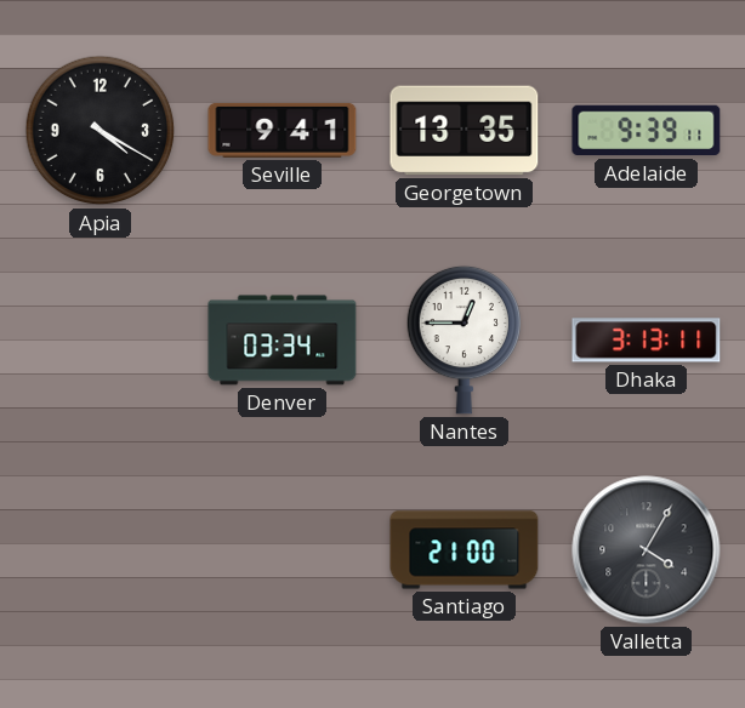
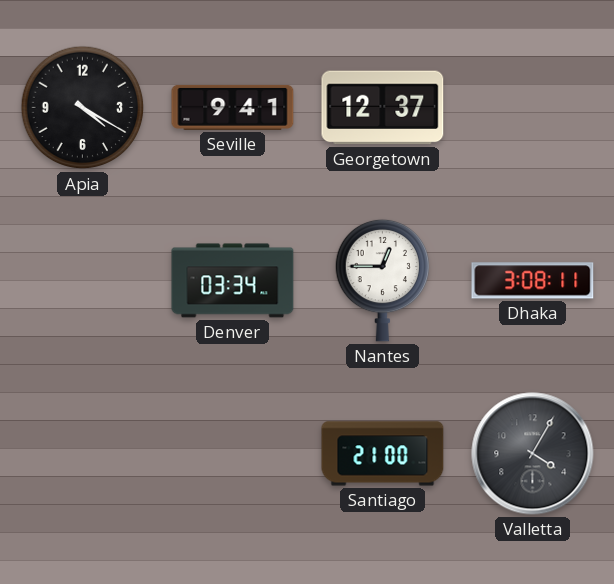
Georgetown: 13:35 -> 12:37
Adelaide: 9:39 -> none
Dhaka: 3:13 -> 3:08
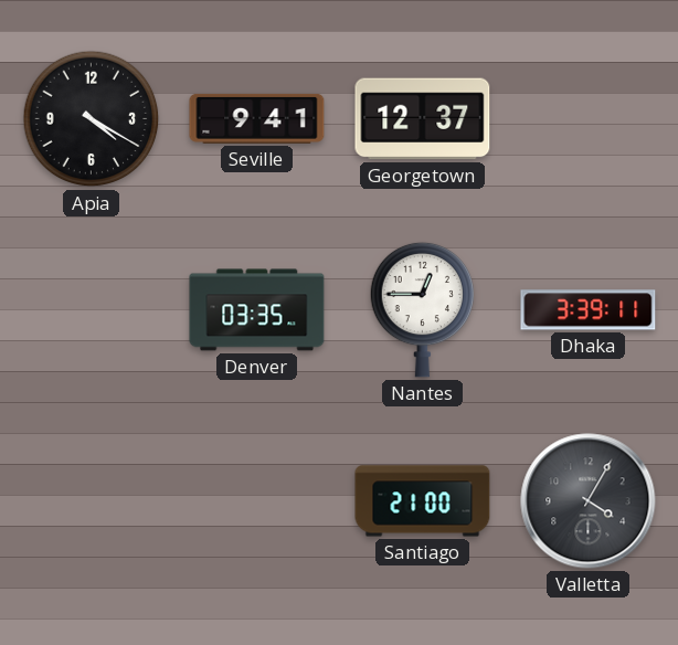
Denver: 03:34 -> 03:35
Dhaka: 3:08 -> 3:39
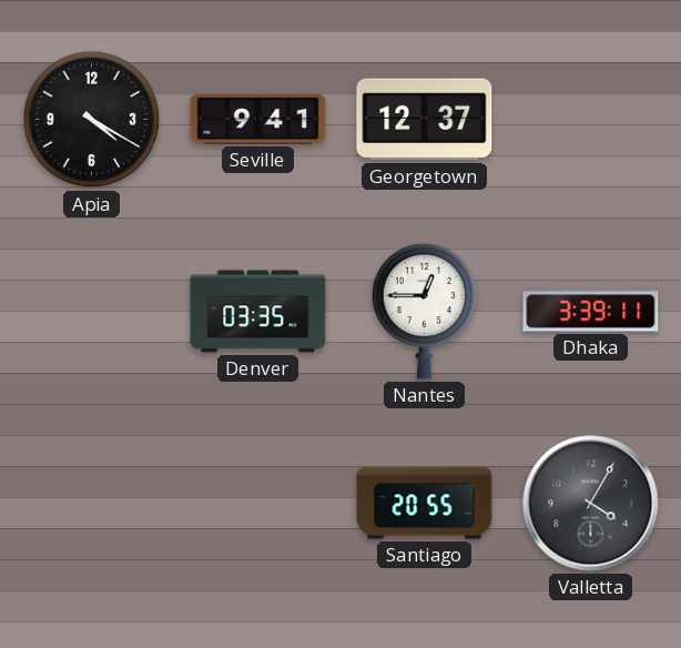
Santiago: 21:00 -> 20:55
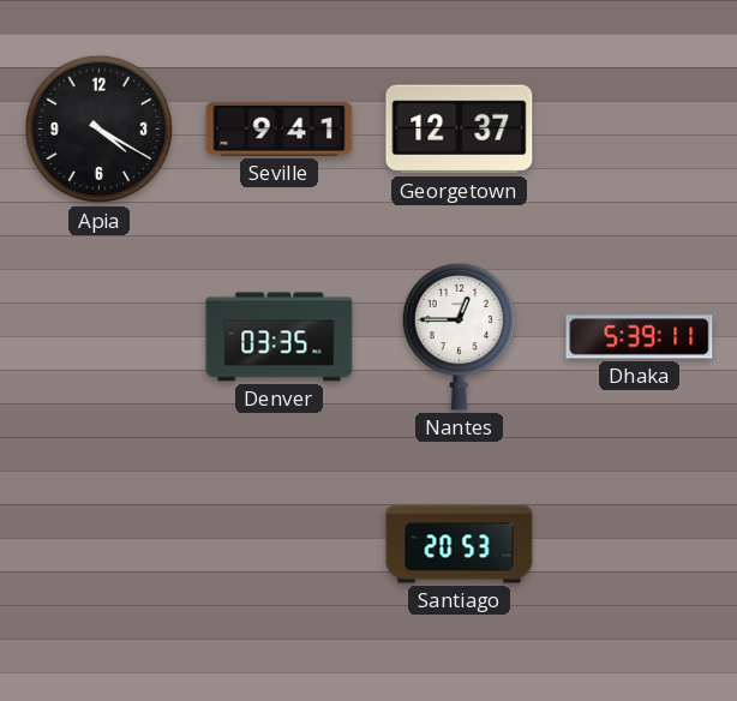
Dhaka: 3:39 -> 5:39
Santiago: 20:55 -> 20:53
Valletta: 4:05 -> none
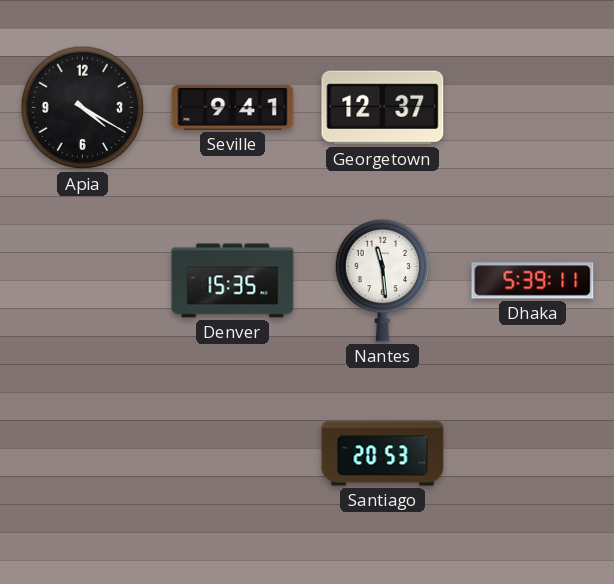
Denver: 03:35 -> 15:35
Nantes: 12:45 -> 11:29
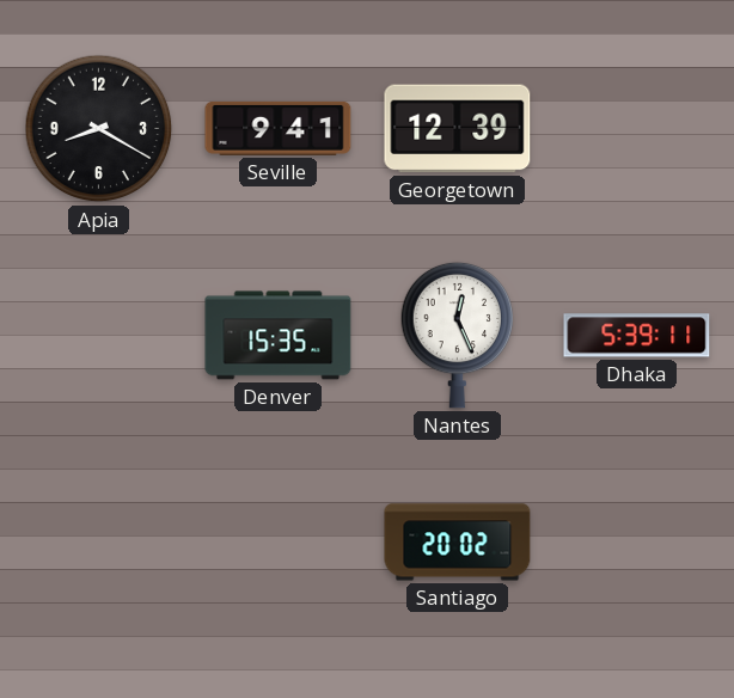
Apia: 4:20 -> 8:20
Georgetown: 12:37 -> 12:39
Nantes: 11:29 -> 12:26
Santiago: 20:53 -> 20:02
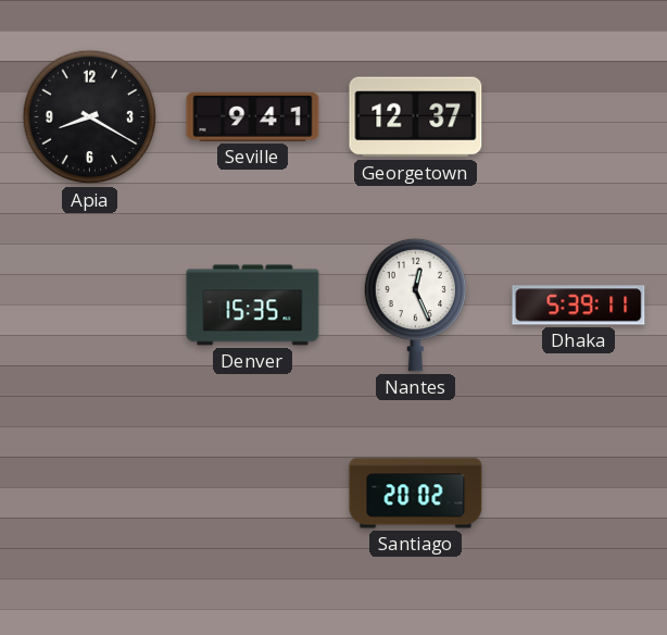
Georgetown: 12:39 -> 12:37
